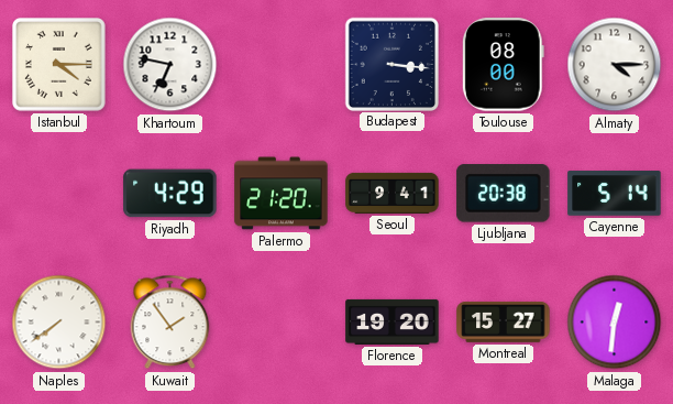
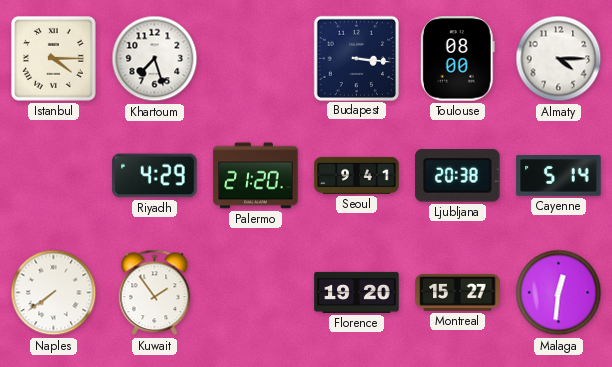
Khartoum: 6:47 -> 7:27
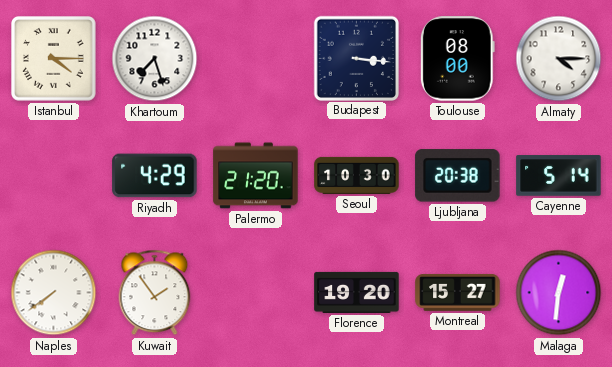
Seoul: 9:41 -> 10:30
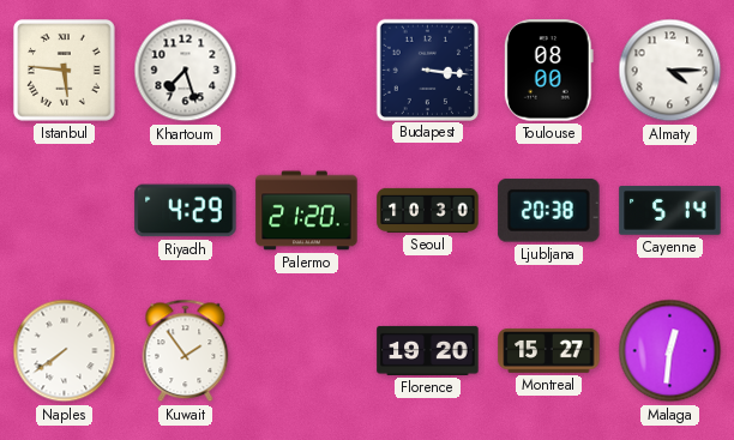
Istanbul: 4:15 -> 5:46
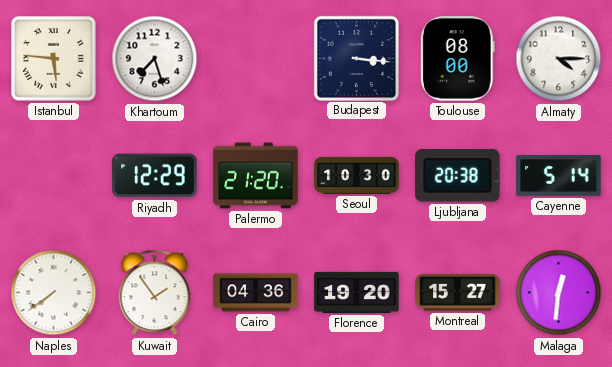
Riyadh: 4:29 -> 12:29
Cairo: none -> 04:36
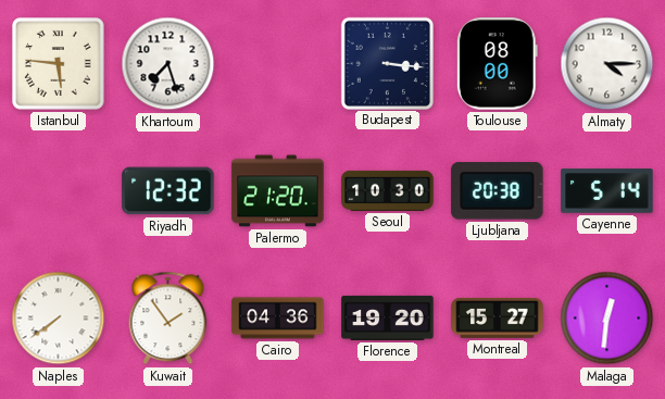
Riyadh: 12:29 -> 12:32
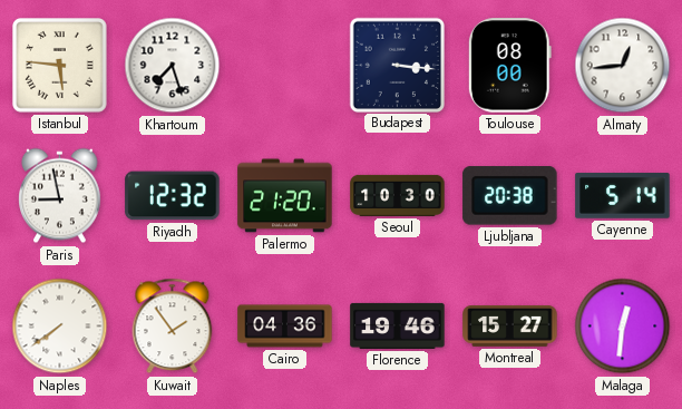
Almaty: 4:15 -> 12:44
Paris: none -> 8:58
Florence: 19:20 -> 19:46
